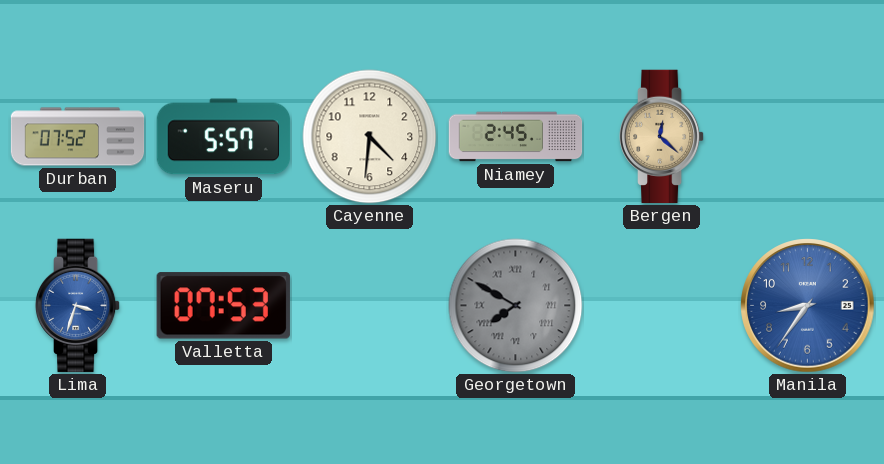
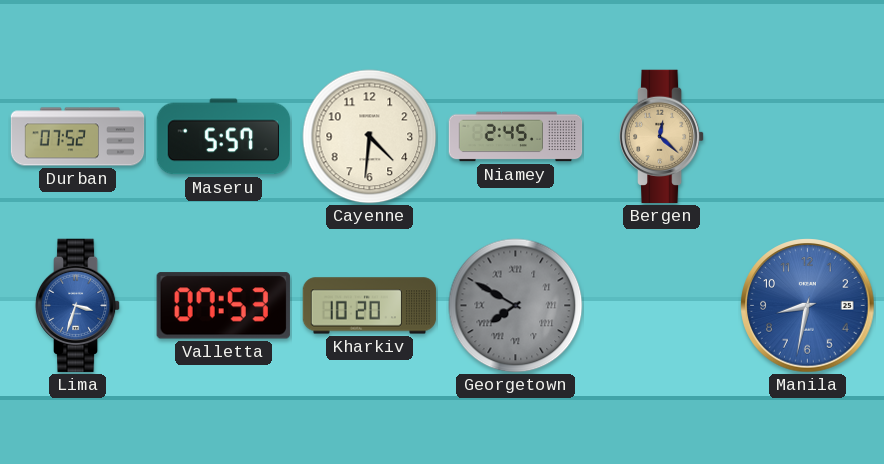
Kharkiv: none -> 10:20
Manila: 8:36 -> 8:32
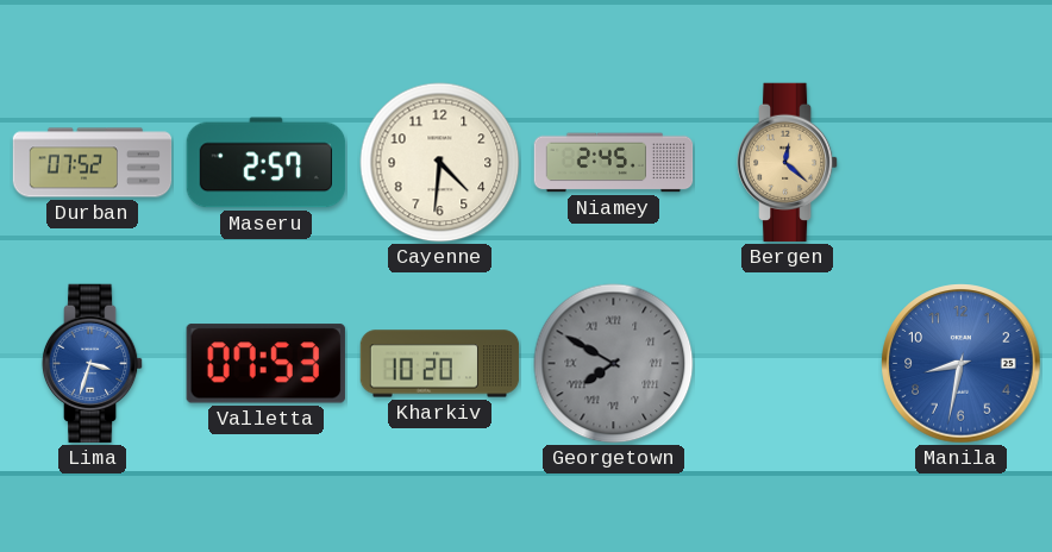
Maseru: 5:57 -> 2:57
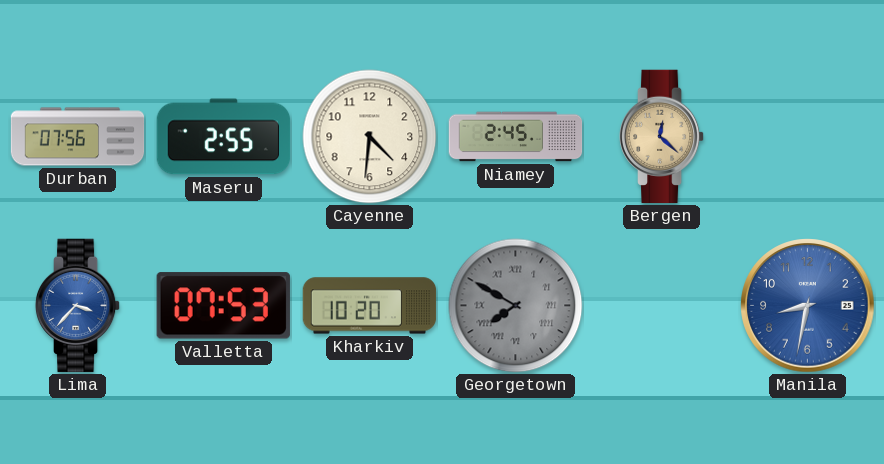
Durban: 07:52 -> 07:56
Maseru: 2:57 -> 2:55
Lima: 3:33 -> 3:37
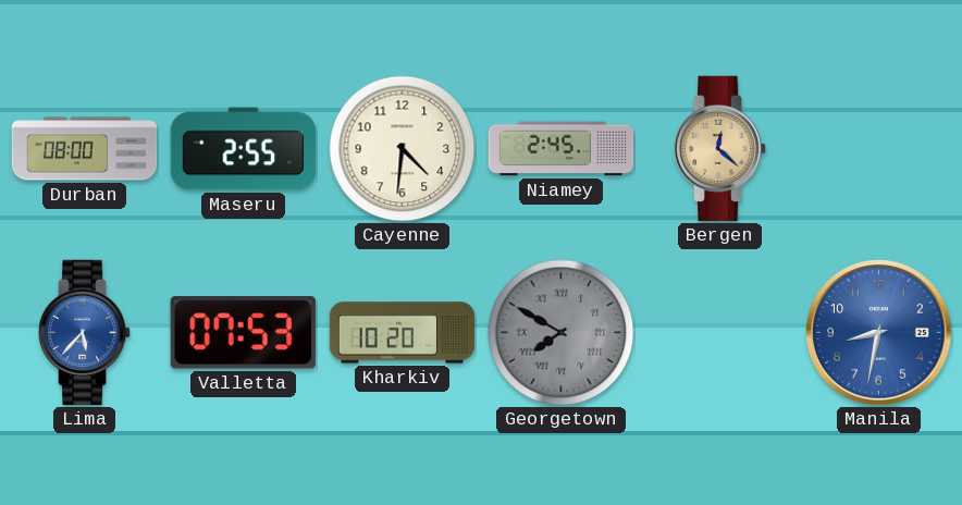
Durban: 07:56 -> 08:00
Lima: 3:37 -> 5:37
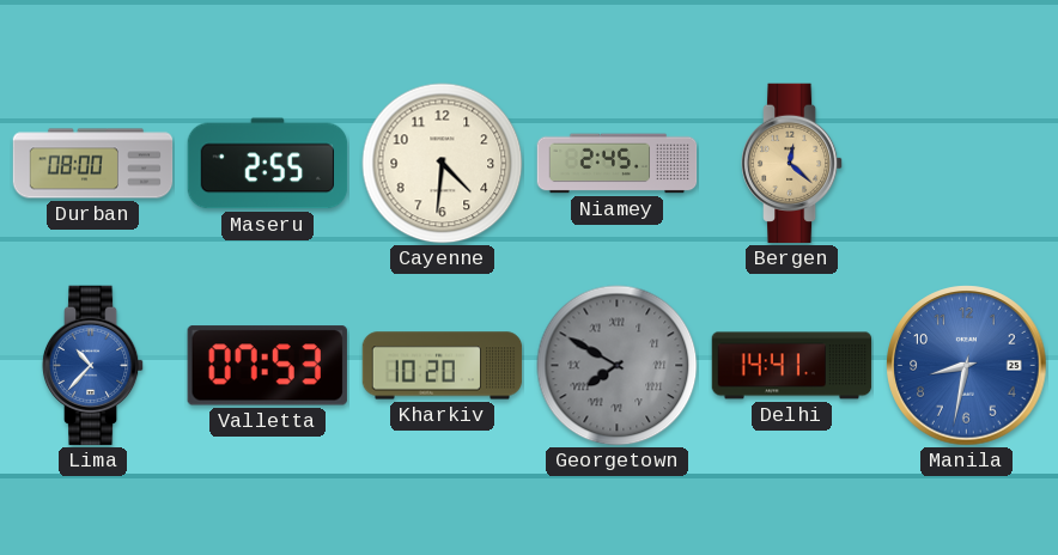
Lima: 5:37 -> 10:37
Delhi: none -> 14:41
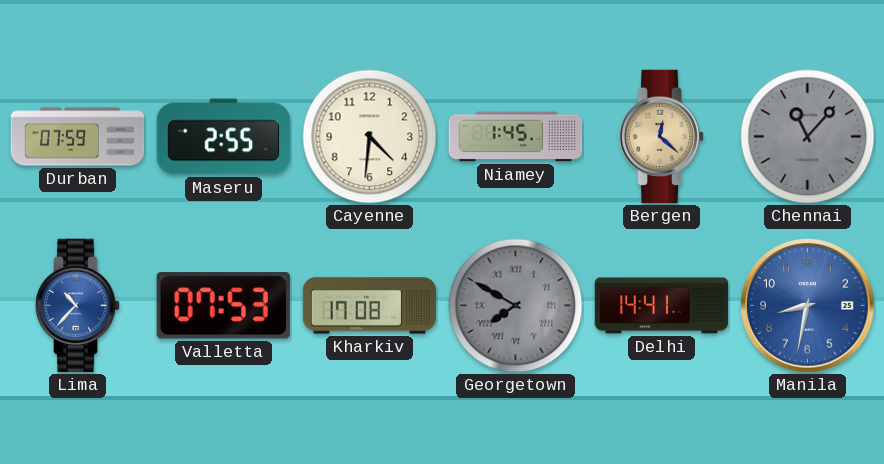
Durban: 08:00 -> 07:59
Niamey: 2:45 -> 1:45
Chennai: none -> 11:07
Kharkiv: 10:20 -> 17:08
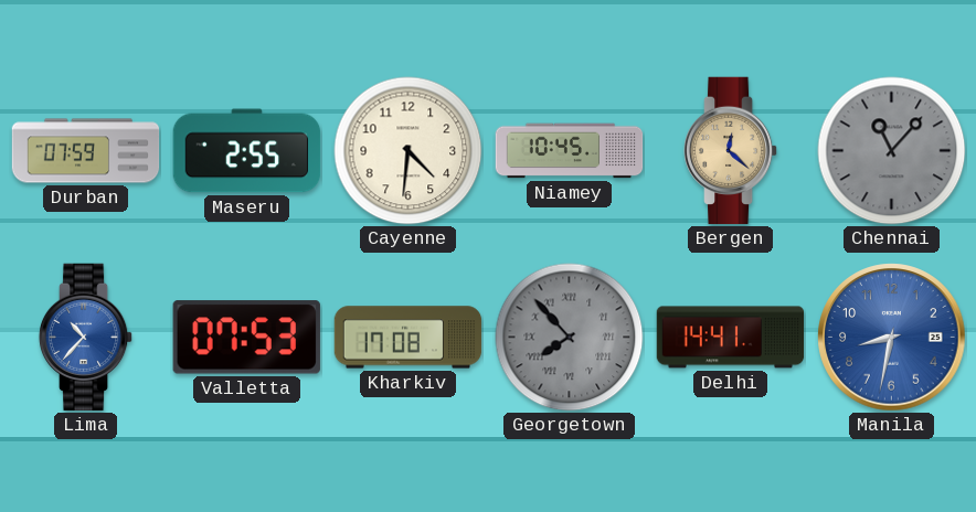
Niamey: 1:45 -> 10:45
Georgetown: 7:50 -> 7:53
